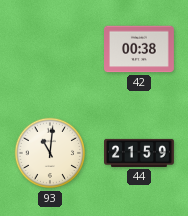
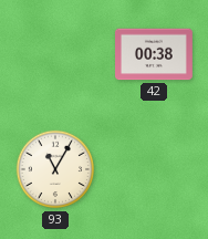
93: 11:01 -> 11:05
44: 21:59 -> none
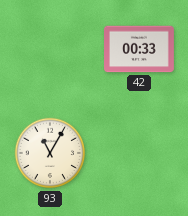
42: 00:38 -> 00:33
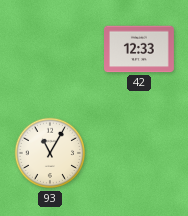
42: 00:33 -> 12:33
